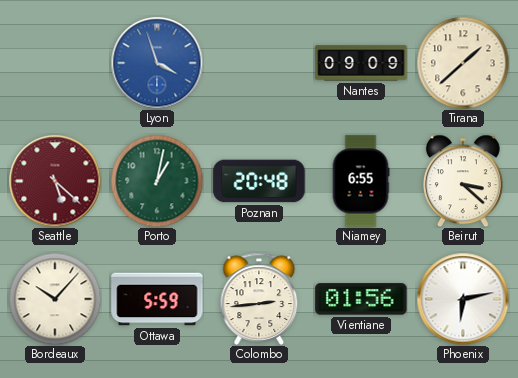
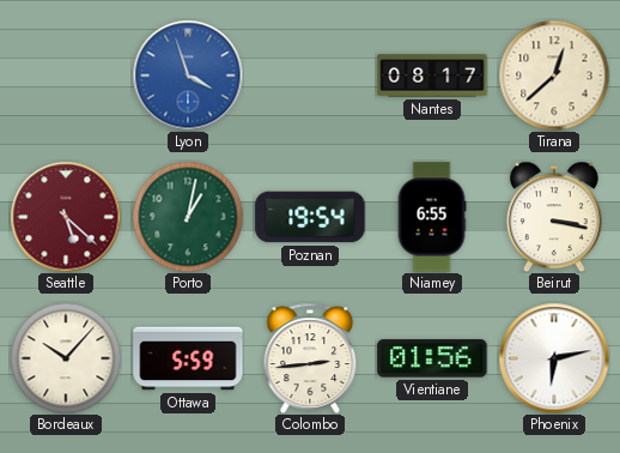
Nantes: 09:09 -> 08:17
Tirana: 1:38 -> 12:38
Poznan: 20:48 -> 19:54
Beirut: 3:22 -> 3:17
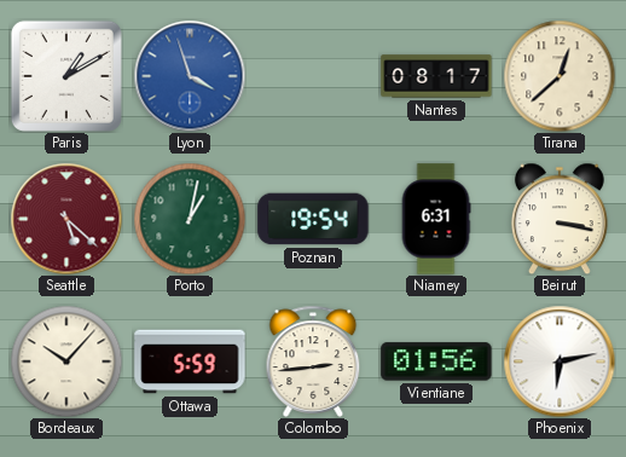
Paris: none -> 1:10
Niamey: 6:55 -> 6:31
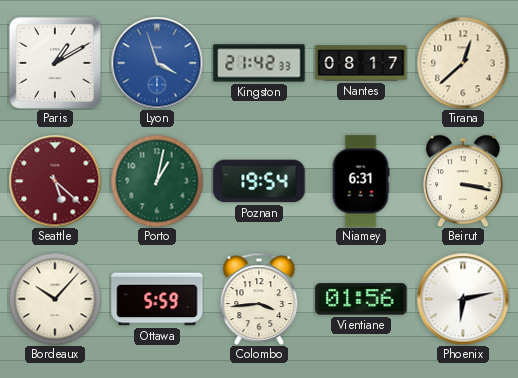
Kingston: none -> 21:42
Colombo: 2:44 -> 3:44
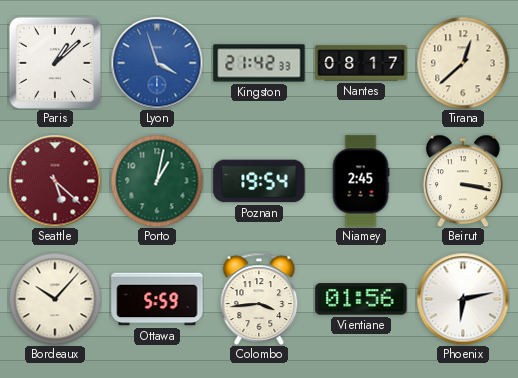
Paris: 1:10 -> 1:08
Niamey: 6:31 -> 2:45
